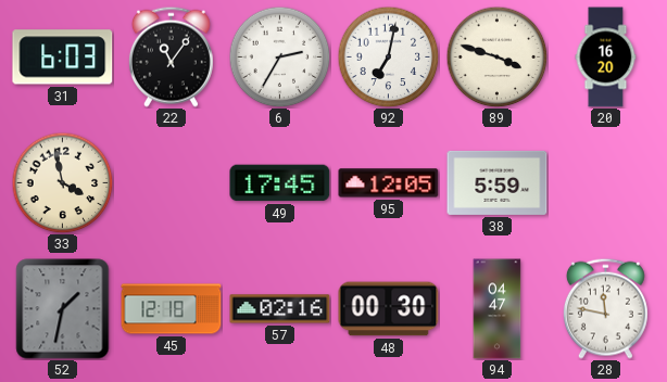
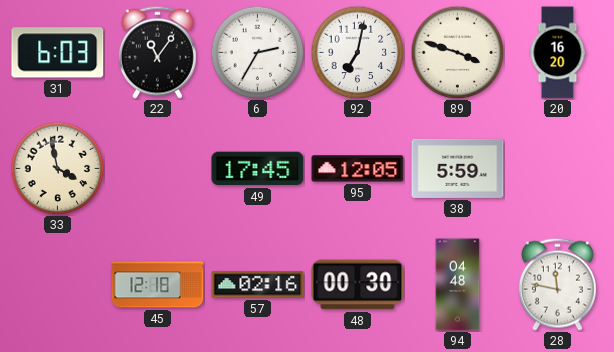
52: 1:32 -> none
94: 04:47 -> 04:48
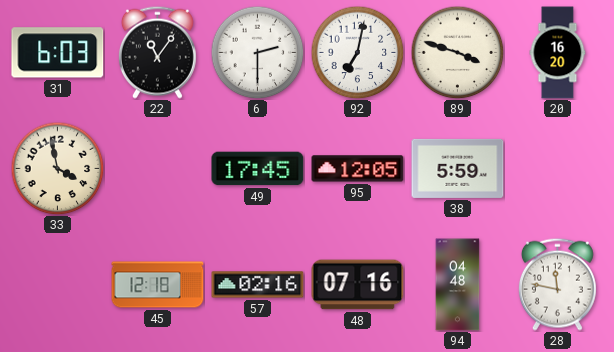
6: 2:35 -> 2:30
48: 00:30 -> 07:16
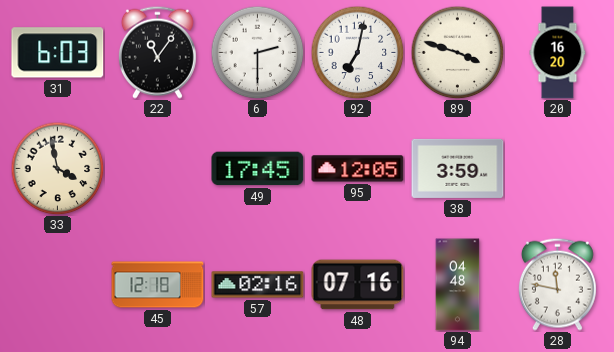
38: 5:59 -> 3:59
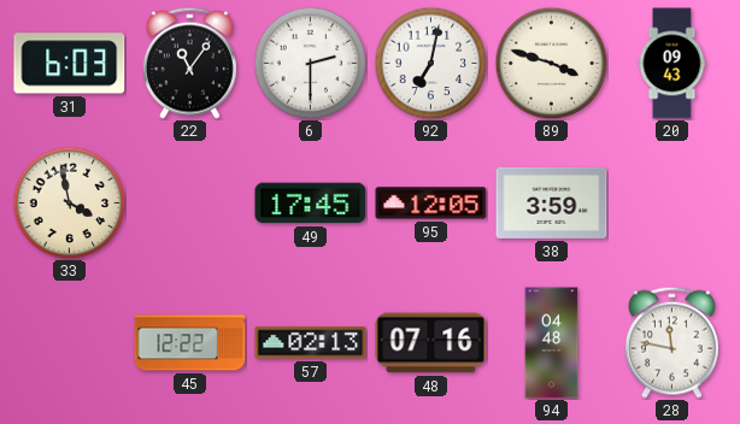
20: 16:20 -> 09:43
45: 12:18 -> 12:22
57: 02:16 -> 02:13
